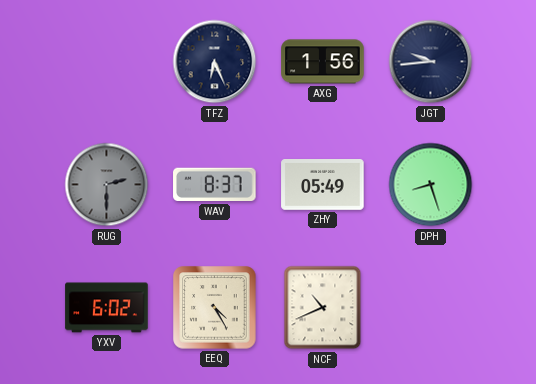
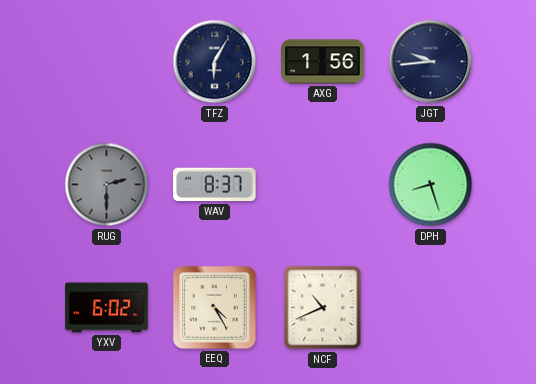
TFZ: 6:26 -> 6:05
ZHY: 05:49 -> none
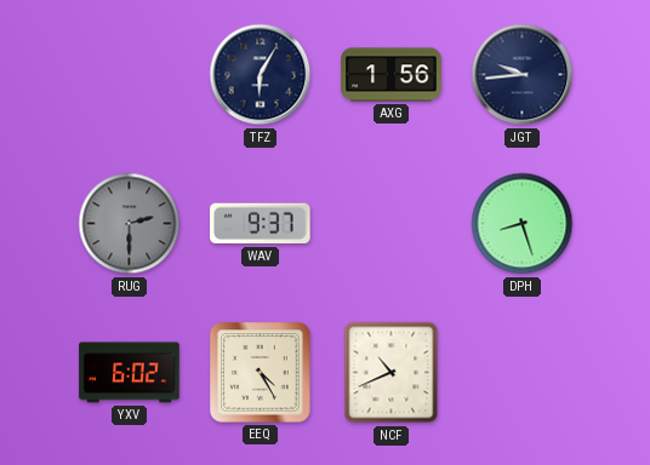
WAV: 8:37 -> 9:37
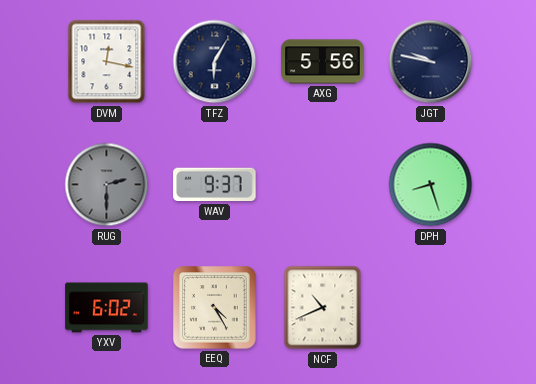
DVM: none -> 12:17
AXG: 1:56 -> 5:56
JGT: 9:44 -> 9:47
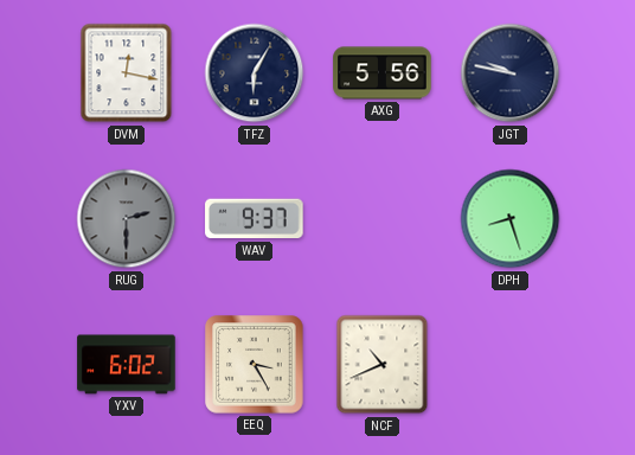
EEQ: 4:25 -> 3:25
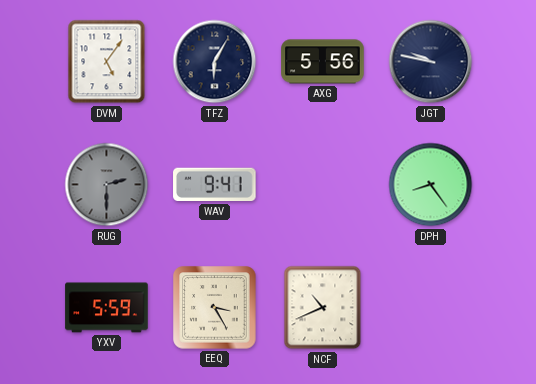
DVM: 12:17 -> 5:06
WAV: 9:37 -> 9:41
DPH: 8:27 -> 8:24
YXV: 6:02 -> 5:59
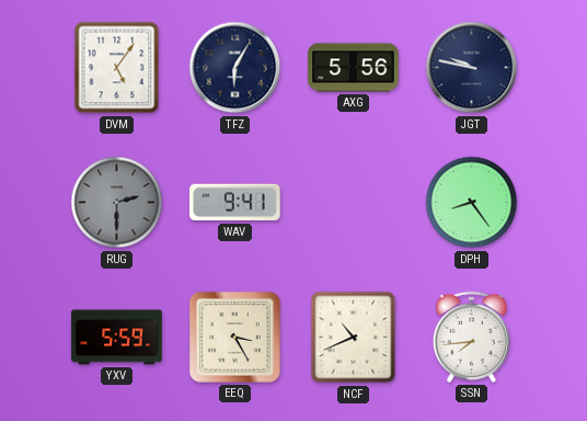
SSN: none -> 7:44
